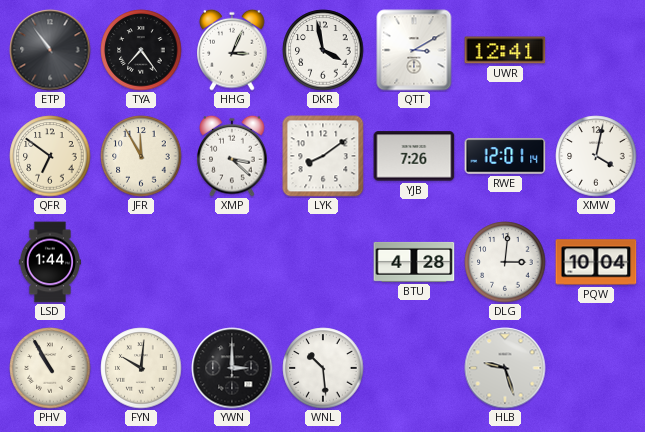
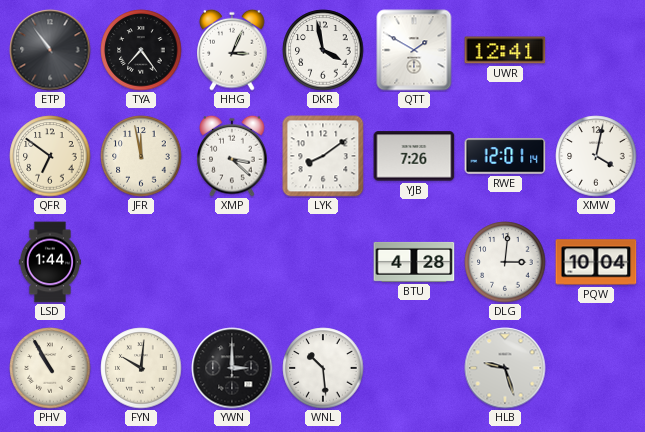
QTT: 3:10 -> 1:50
JFR: 11:55 -> 11:58
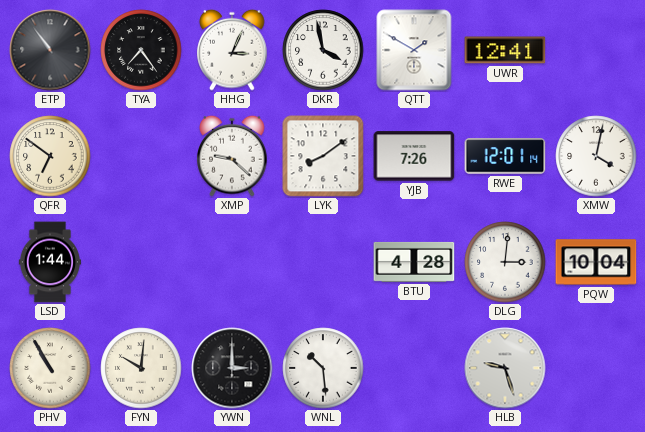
JFR: 11:58 -> none
XMP: 3:22 -> 9:22
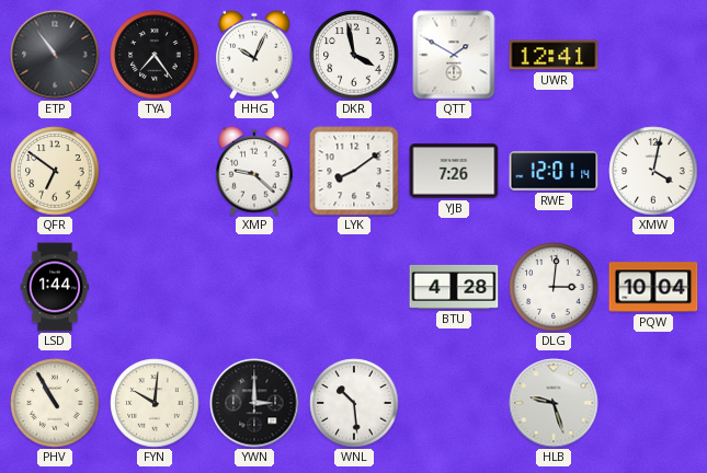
HHG: 3:04 -> 10:04
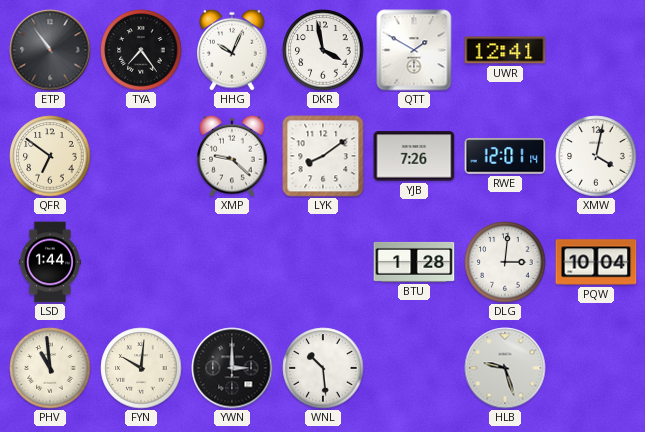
BTU: 4:28 -> 1:28
PHV: 10:55 -> 10:59
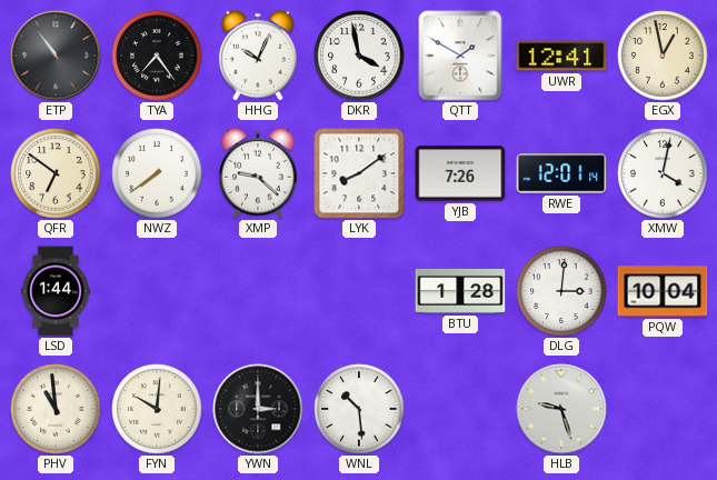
EGX: none -> 12:58
NWZ: none -> 7:39
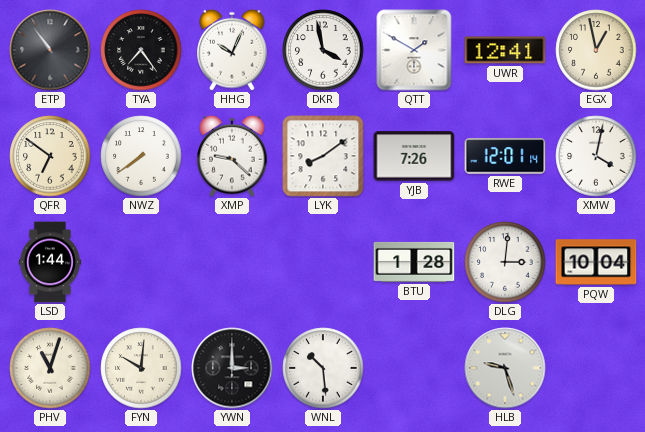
PHV: 10:59 -> 11:03
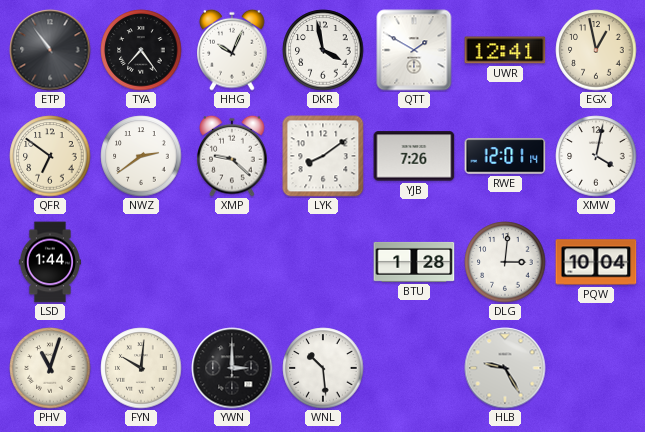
NWZ: 7:39 -> 2:39
HLB: 9:27 -> 9:25
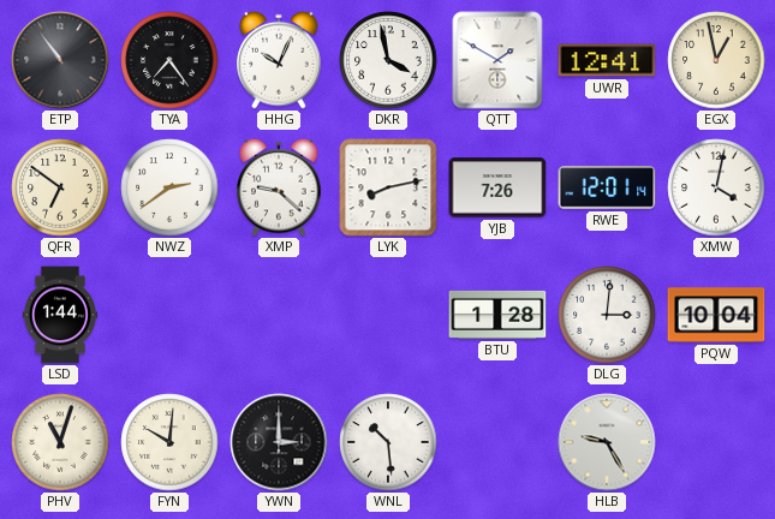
LYK: 8:09 -> 8:13
